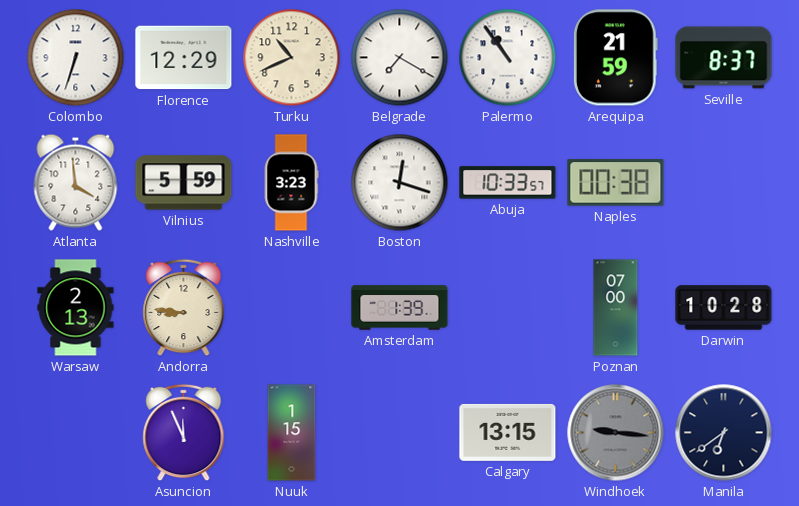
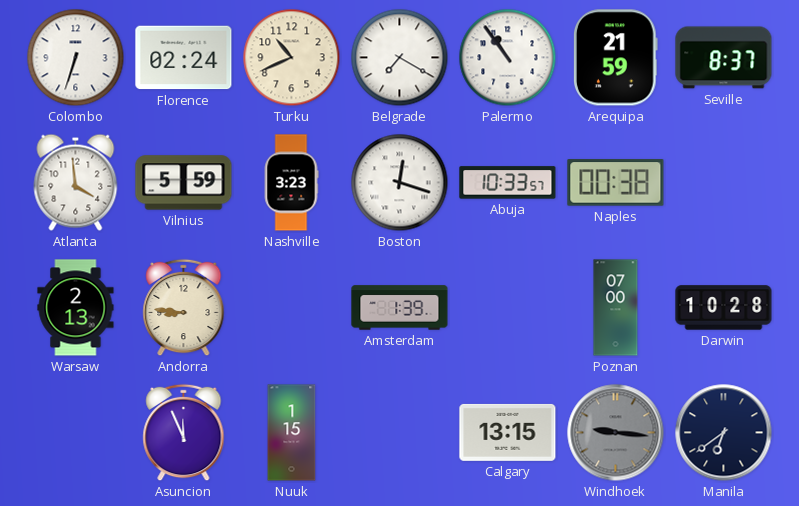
Florence: 12:29 -> 02:24
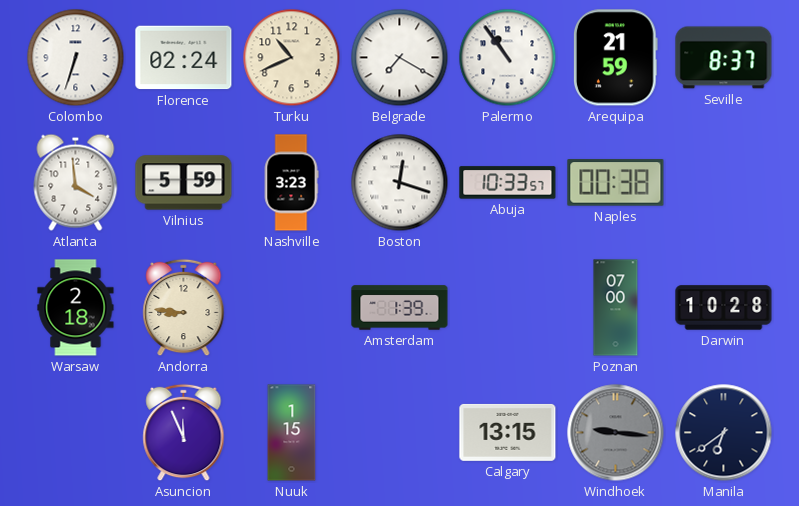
Warsaw: 2:13 -> 2:18
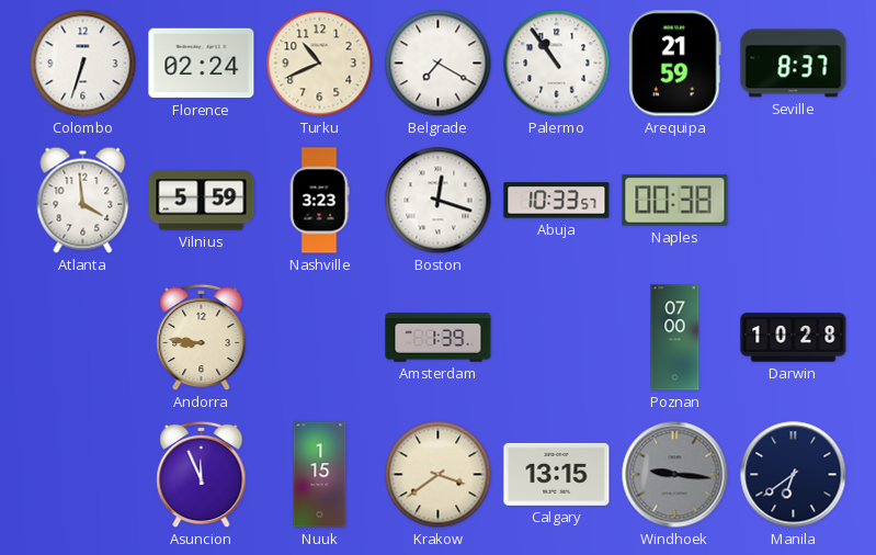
Warsaw: 2:18 -> none
Krakow: none -> 3:39
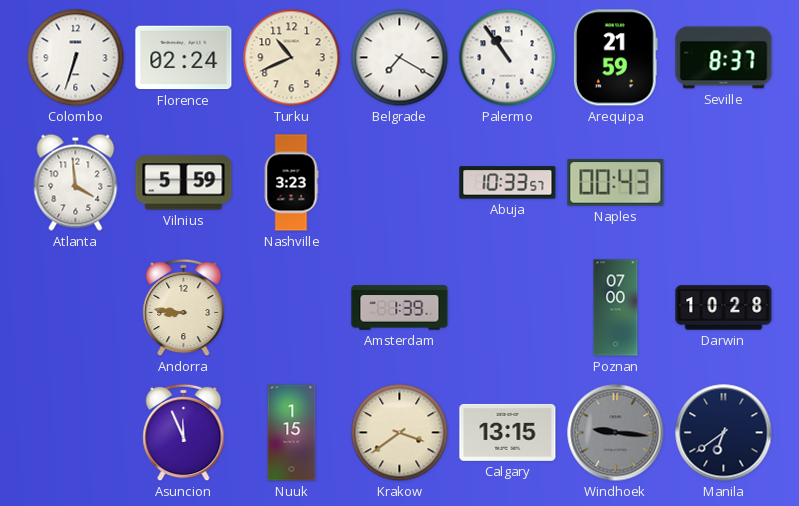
Boston: 12:18 -> none
Naples: 00:38 -> 00:43
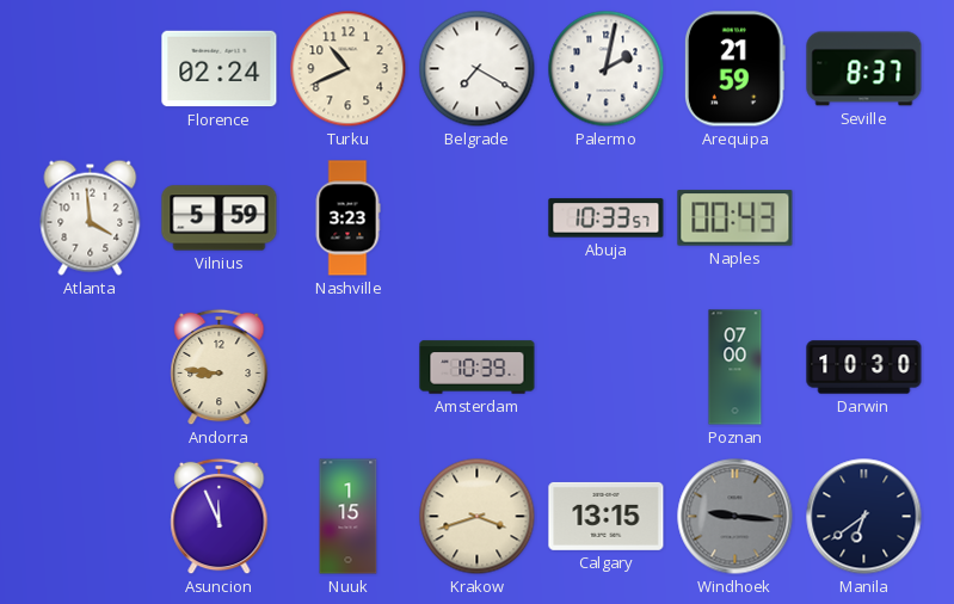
Colombo: 6:33 -> none
Palermo: 10:54 -> 2:02
Amsterdam: 1:39 -> 10:39
Darwin: 10:28 -> 10:30
Krakow: 3:39 -> 3:42
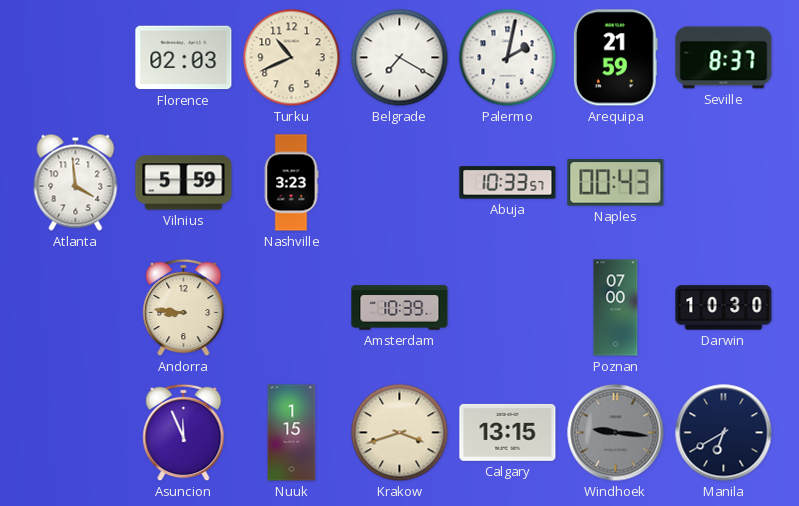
Florence: 02:24 -> 02:03
Manila: 6:39 -> 6:40
